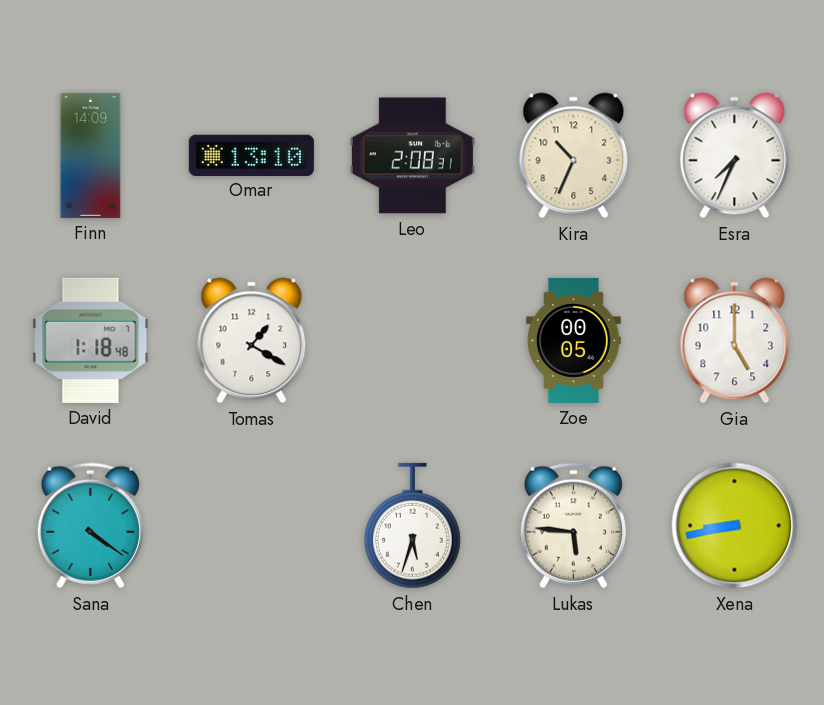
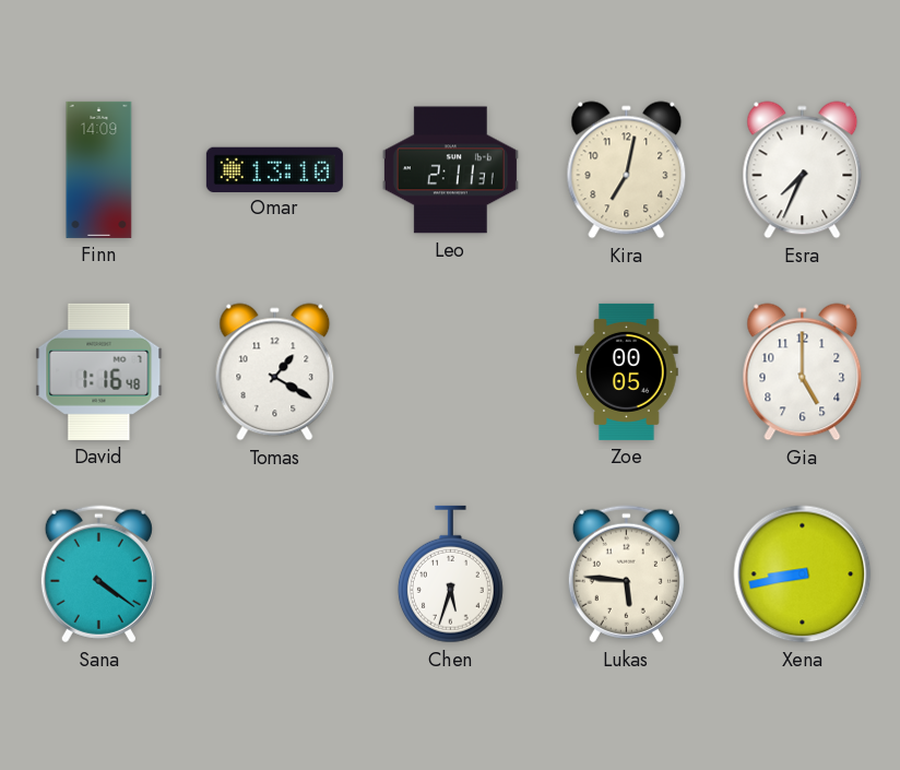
Leo: 2:08 -> 2:11
Kira: 10:34 -> 7:02
David: 1:18 -> 1:16
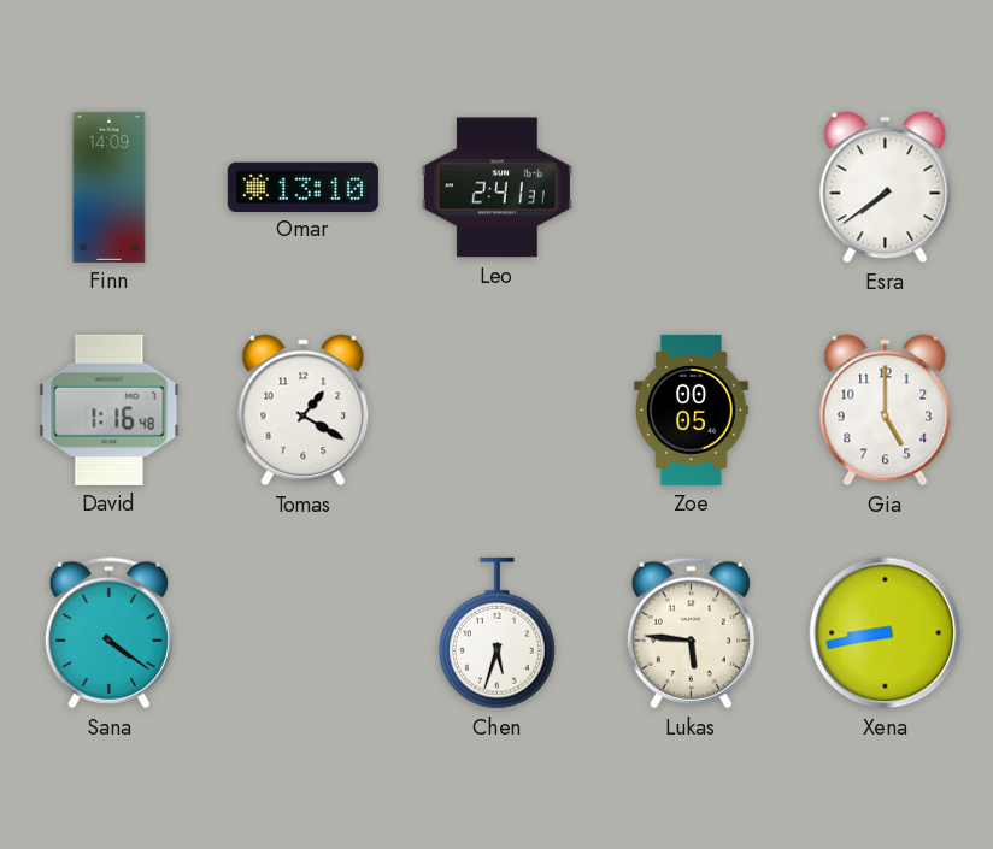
Leo: 2:11 -> 2:41
Kira: 7:02 -> none
Esra: 7:34 -> 7:39
